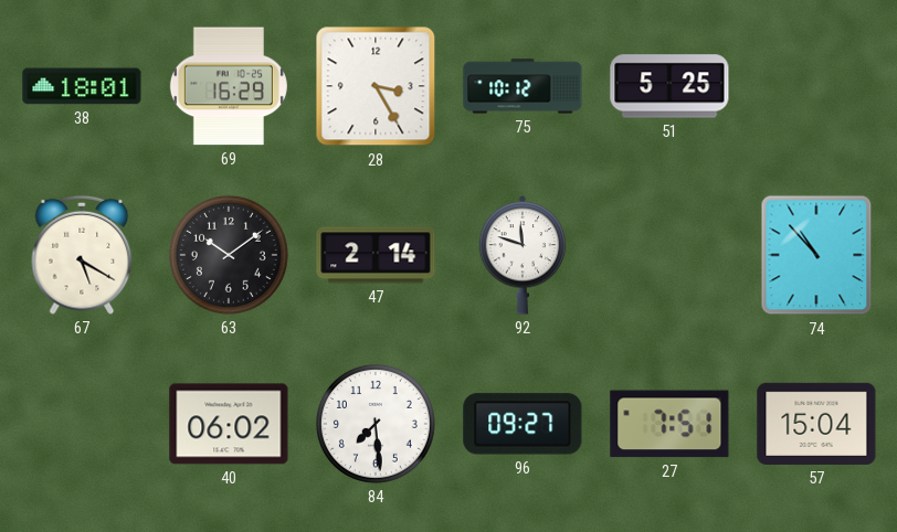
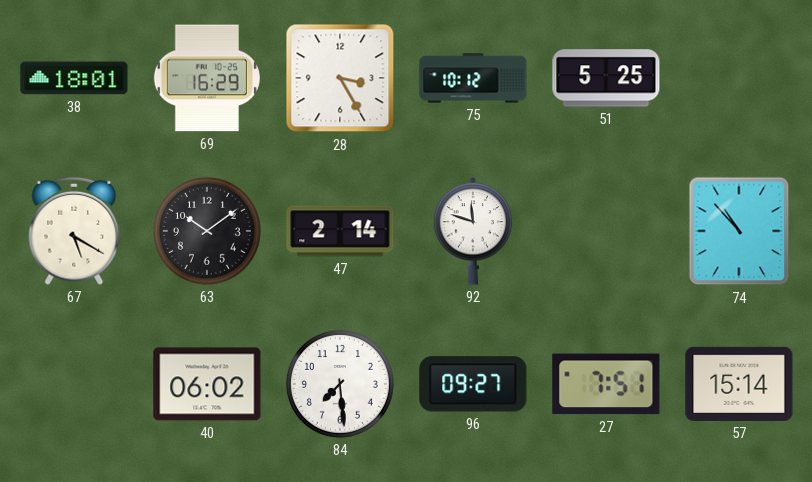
57: 15:04 -> 15:14
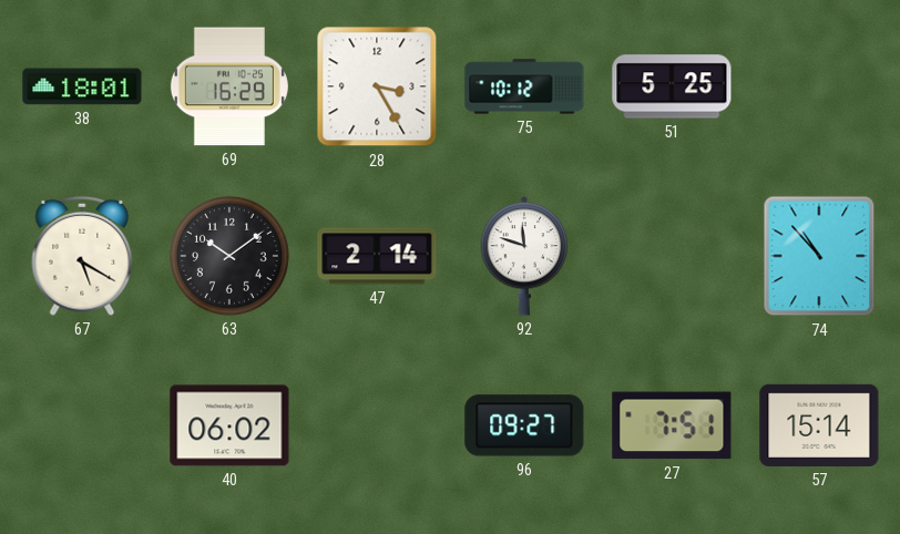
84: 7:29 -> none
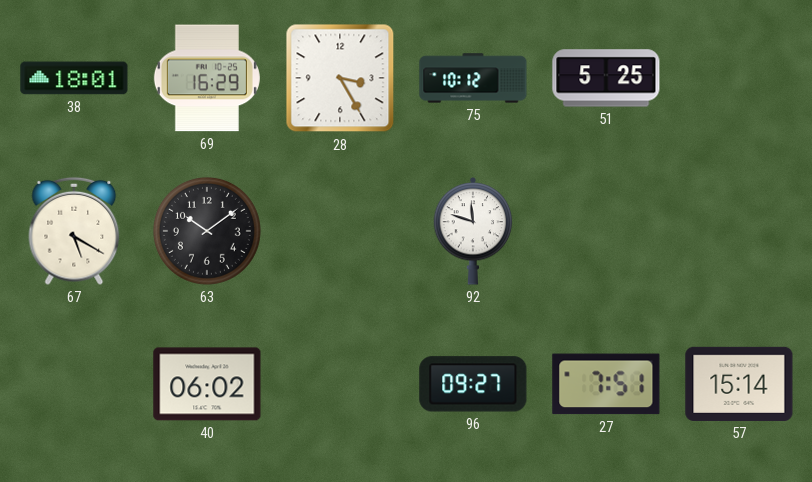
47: 2:14 -> none
74: 10:53 -> none
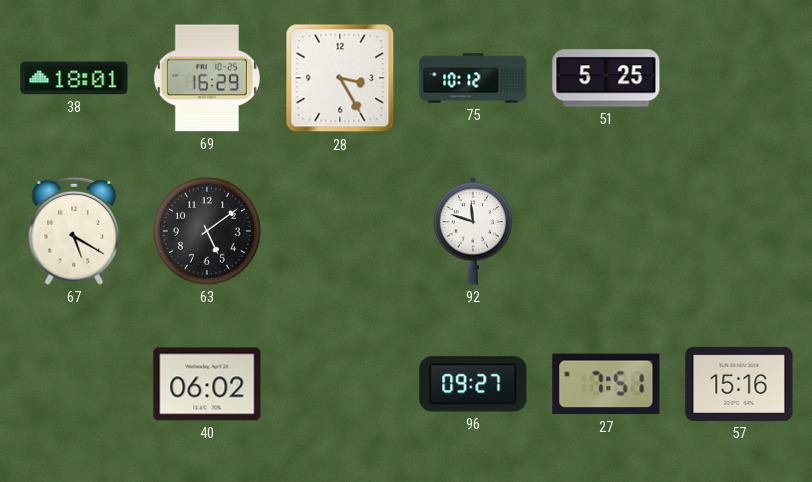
63: 10:09 -> 5:09
57: 15:14 -> 15:16
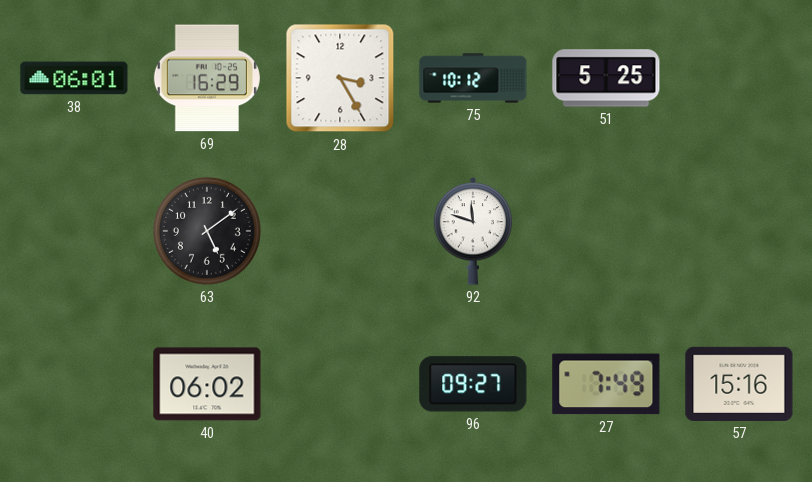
38: 18:01 -> 06:01
67: 5:20 -> none
27: 7:51 -> 7:49
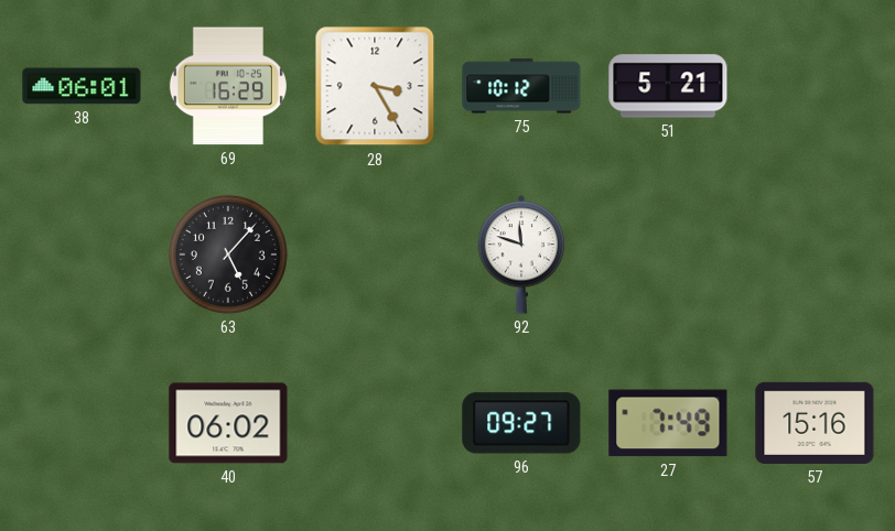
51: 5:25 -> 5:21
63: 5:09 -> 5:07
